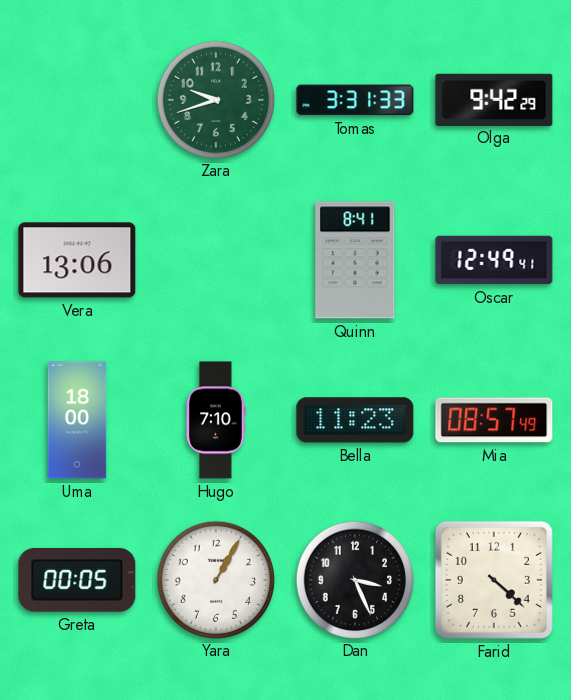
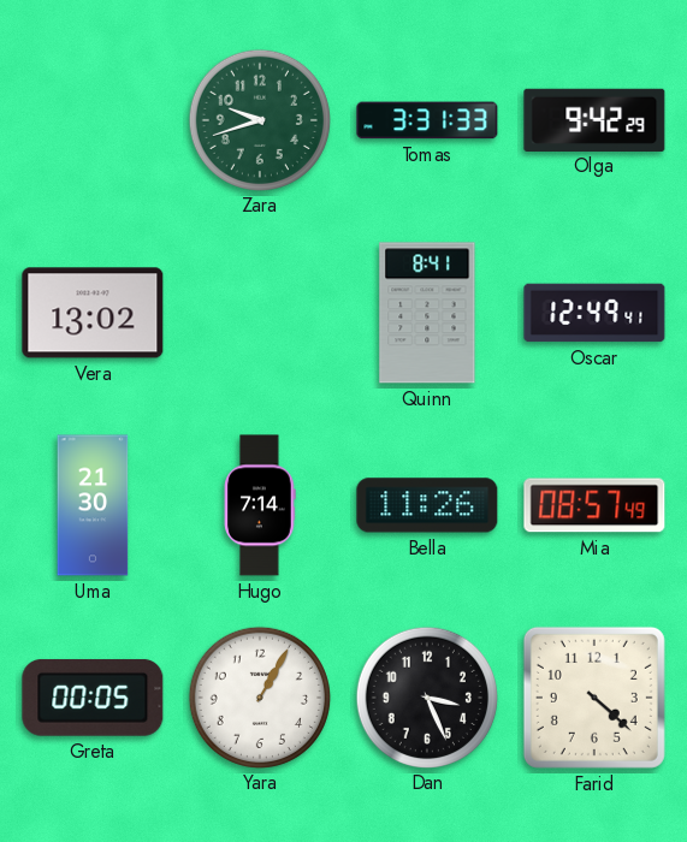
Vera: 13:06 -> 13:02
Uma: 18:00 -> 21:30
Hugo: 7:10 -> 7:14
Bella: 11:23 -> 11:26
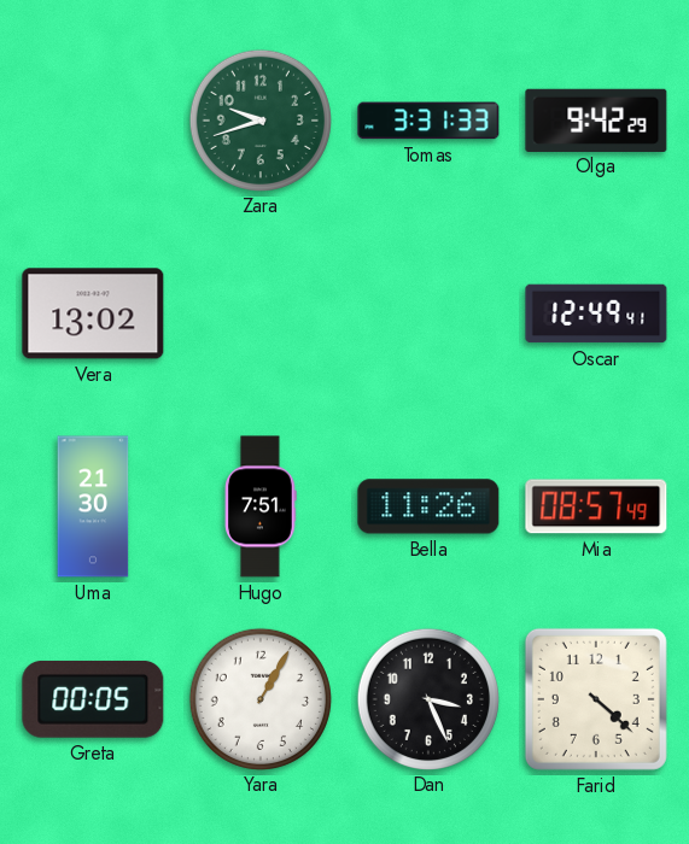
Quinn: 8:41 -> none
Hugo: 7:14 -> 7:51
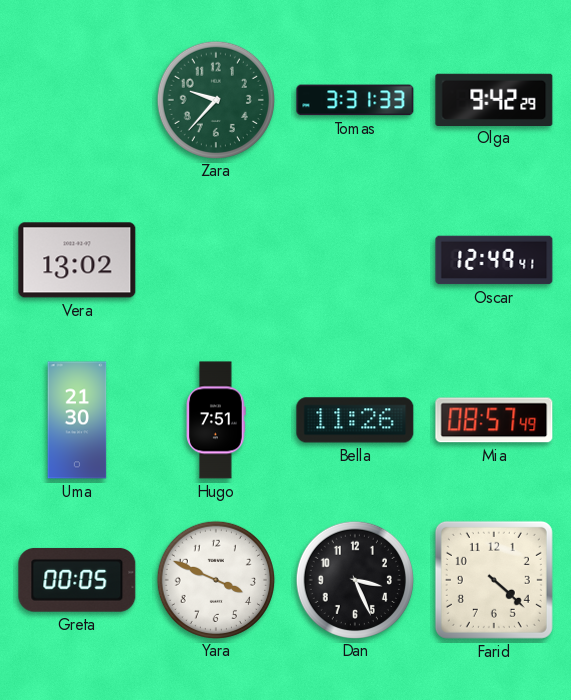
Zara: 9:42 -> 9:37
Yara: 1:05 -> 3:49
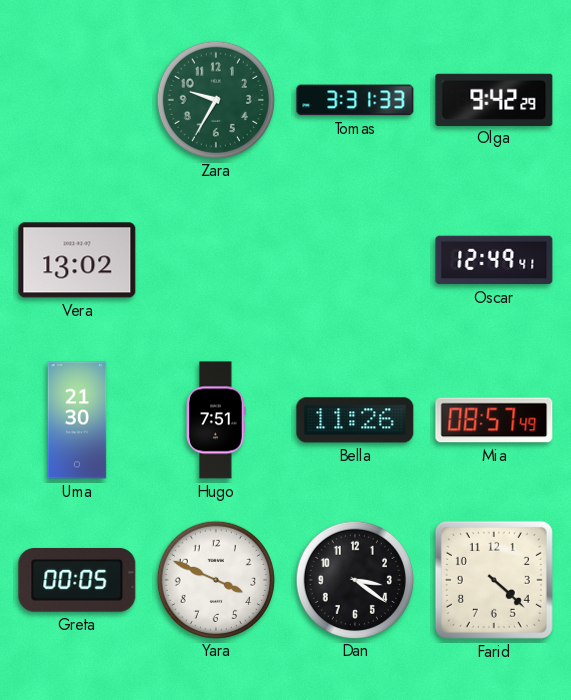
Zara: 9:37 -> 9:35
Dan: 3:26 -> 3:21
